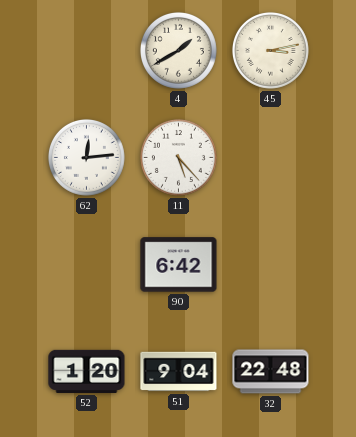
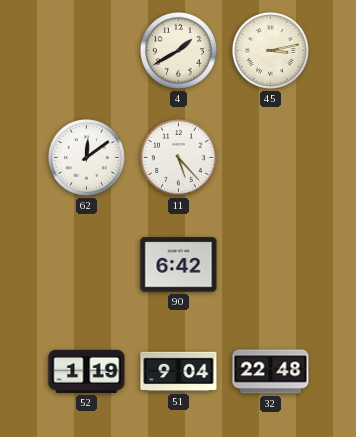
62: 12:14 -> 12:09
52: 1:20 -> 1:19
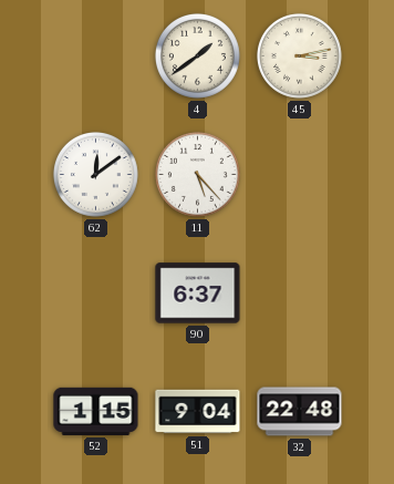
4: 1:40 -> 1:39
90: 6:42 -> 6:37
52: 1:19 -> 1:15
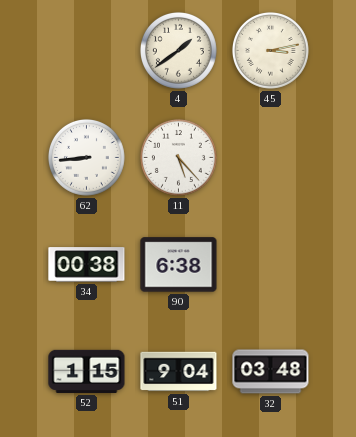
62: 12:09 -> 8:44
34: none -> 00:38
90: 6:37 -> 6:38
32: 22:48 -> 03:48
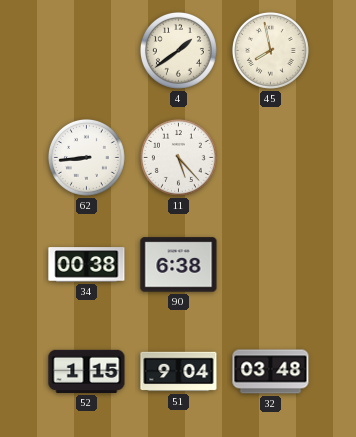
45: 3:13 -> 7:58
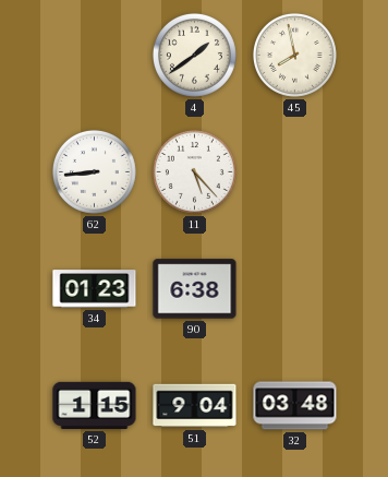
34: 00:38 -> 01:23
